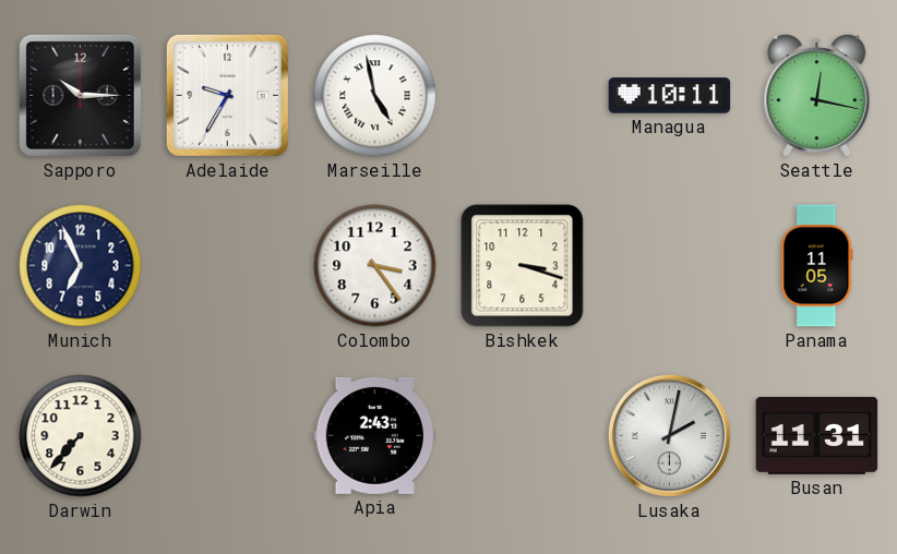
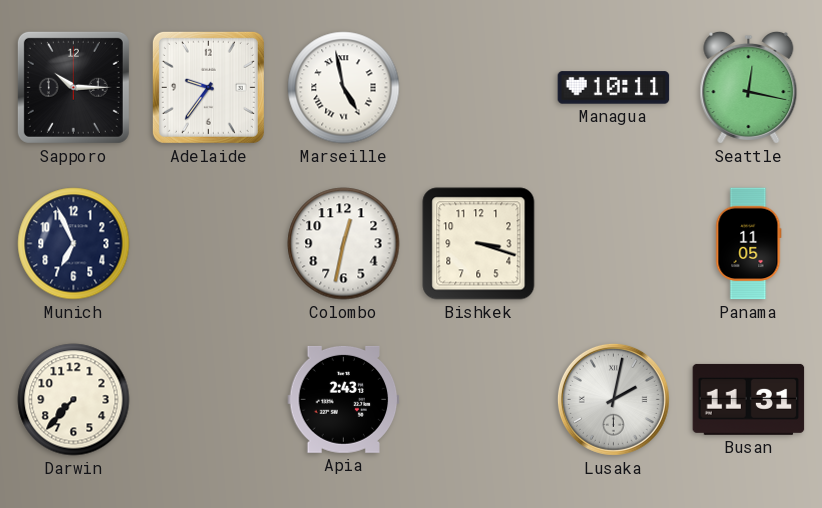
Adelaide: 9:35 -> 9:36
Colombo: 3:24 -> 12:32
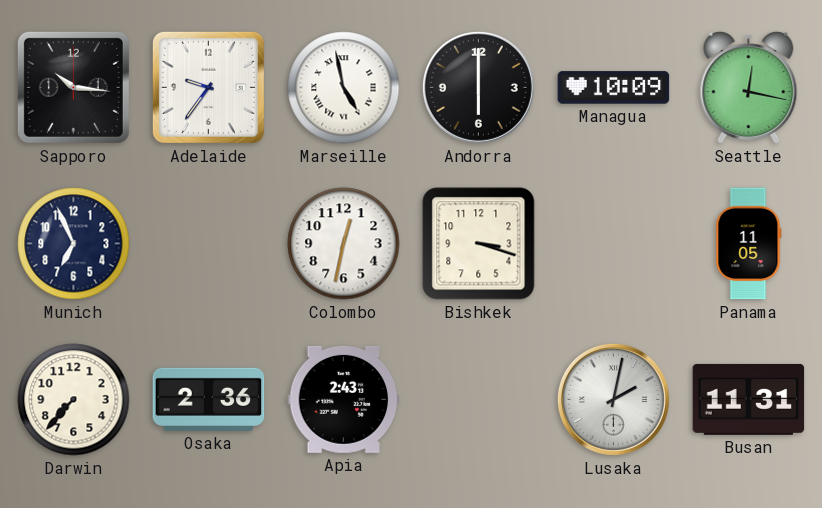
Sapporo: 10:15 -> 10:16
Andorra: none -> 6:00
Managua: 10:11 -> 10:09
Osaka: none -> 2:36
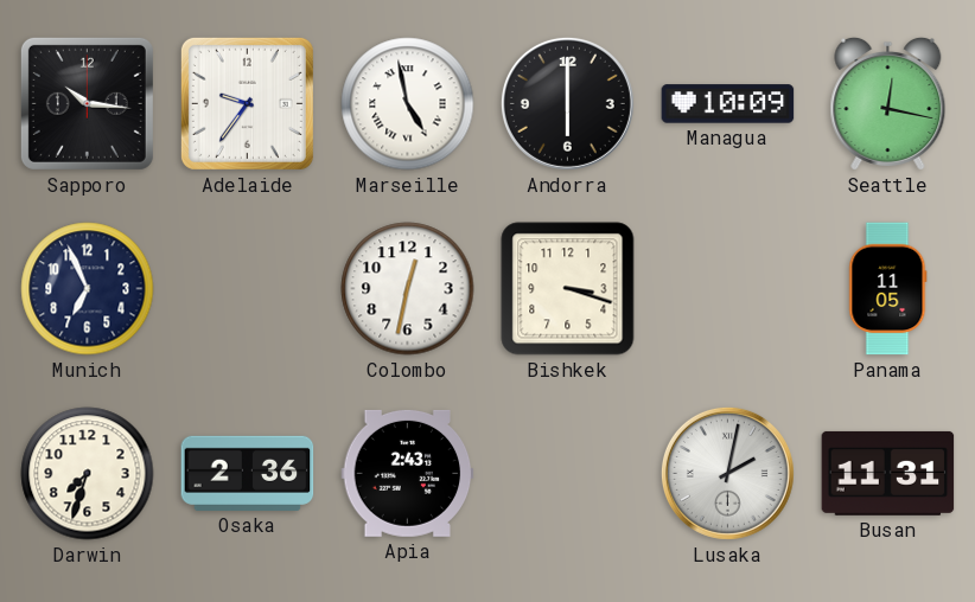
Darwin: 7:37 -> 7:33
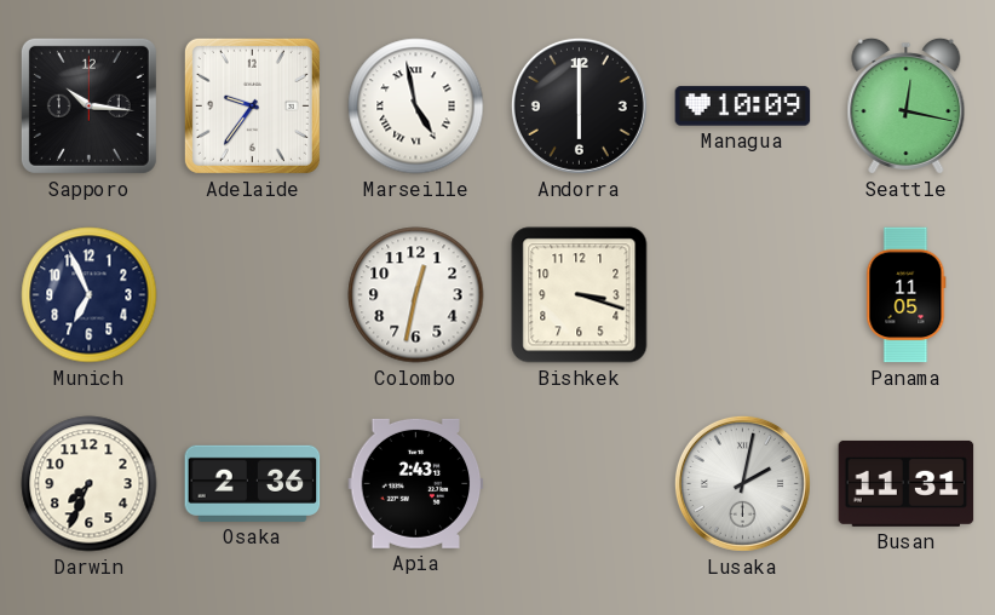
Darwin: 7:33 -> 7:34
